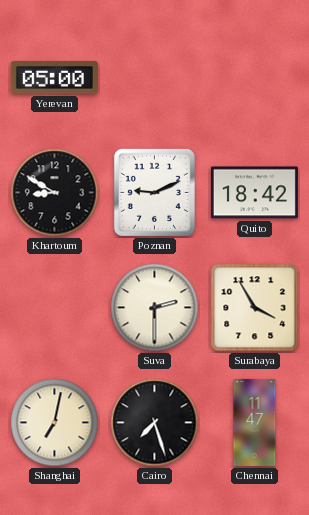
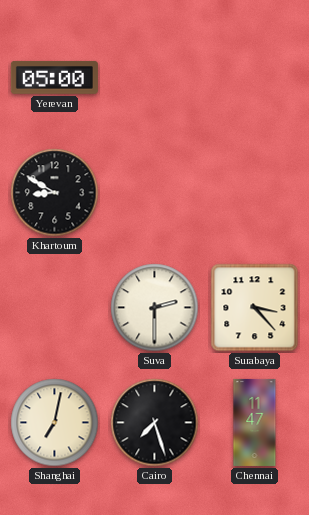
Poznan: 9:11 -> none
Quito: 18:42 -> none
Surabaya: 3:55 -> 3:23
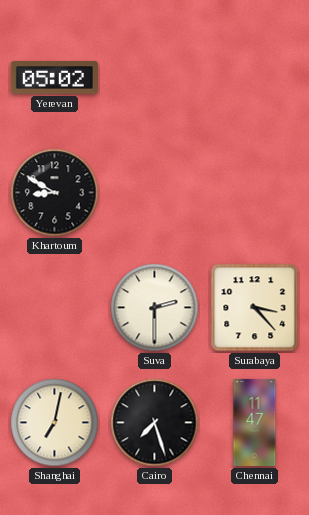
Yerevan: 05:00 -> 05:02
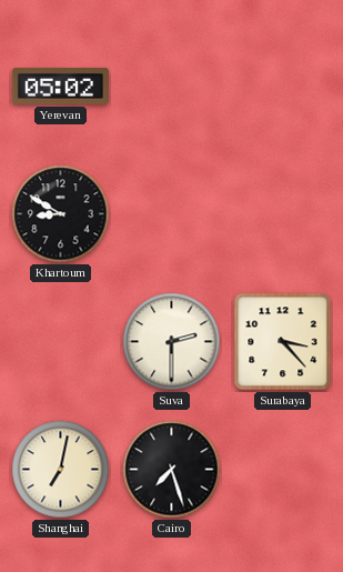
Chennai: 11:47 -> none
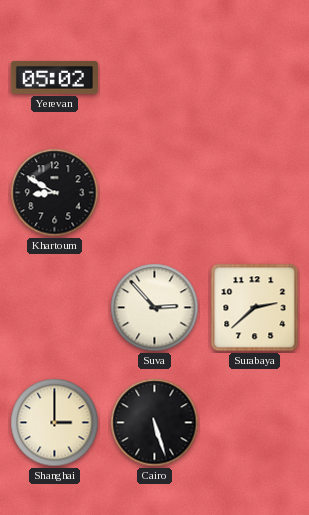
Suva: 2:30 -> 2:53
Surabaya: 3:23 -> 2:38
Shanghai: 7:02 -> 3:00
Cairo: 7:27 -> 5:27
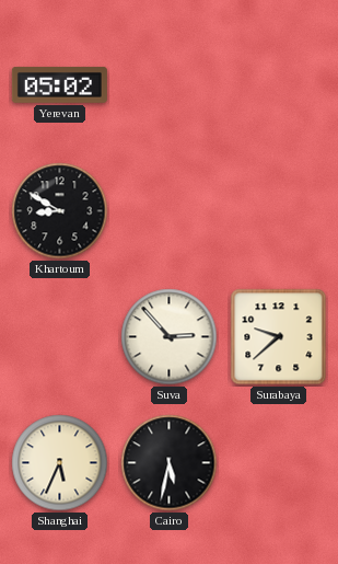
Surabaya: 2:38 -> 9:38
Shanghai: 3:00 -> 5:34
Cairo: 5:27 -> 5:32
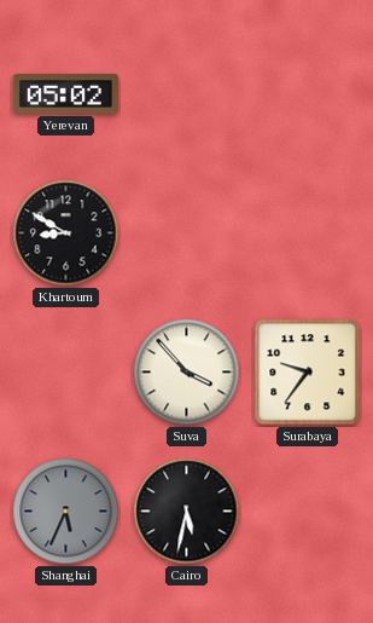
Suva: 2:53 -> 3:53
Surabaya: 9:38 -> 9:36
Shanghai dial: cream -> grey
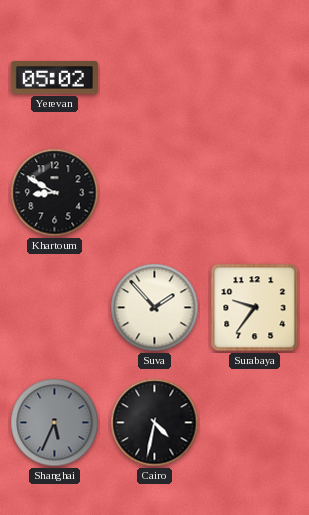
Suva: 3:53 -> 1:53
Cairo: 5:32 -> 4:32
